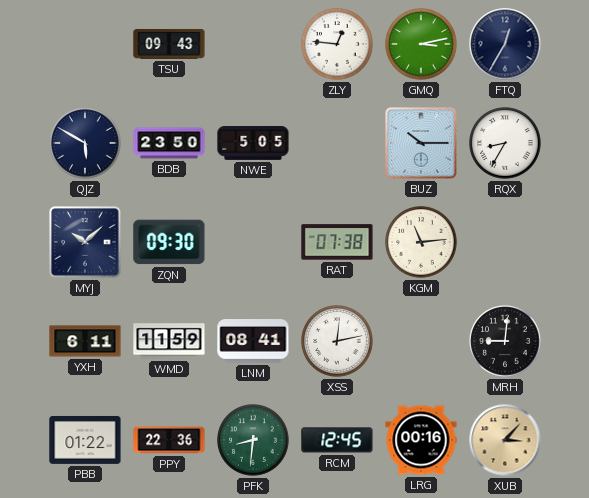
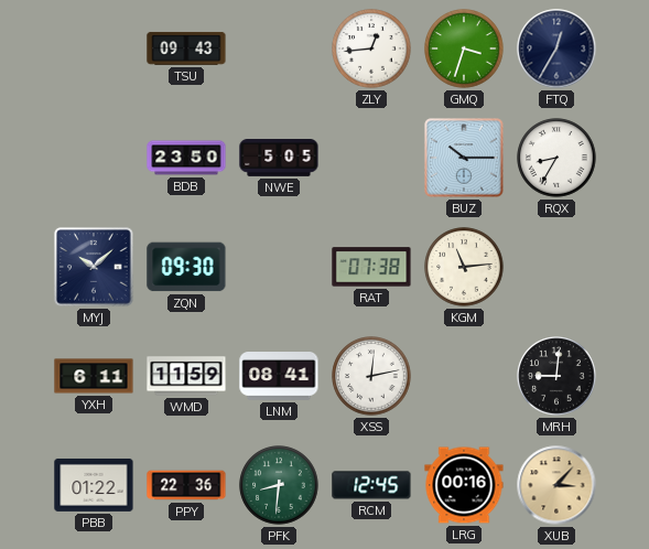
ZLY: 12:46 -> 12:44
GMQ: 3:13 -> 3:33
QJZ: 5:50 -> none
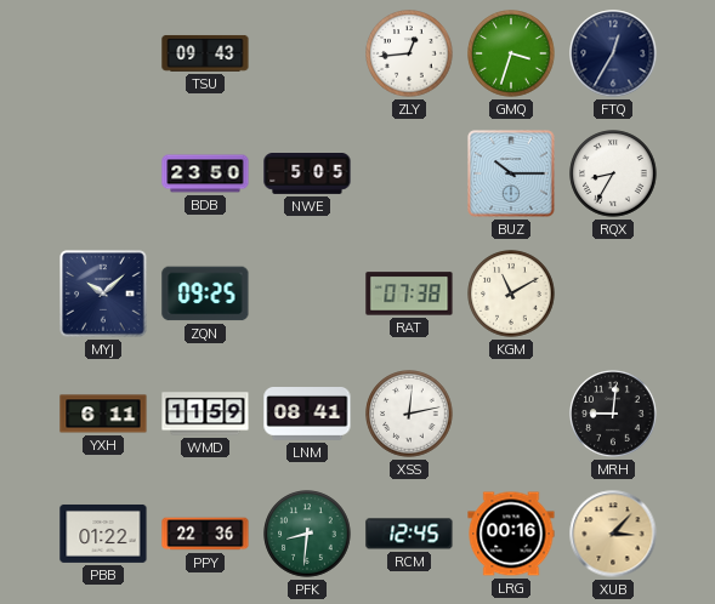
ZQN: 09:30 -> 09:25
KGM: 11:14 -> 11:10
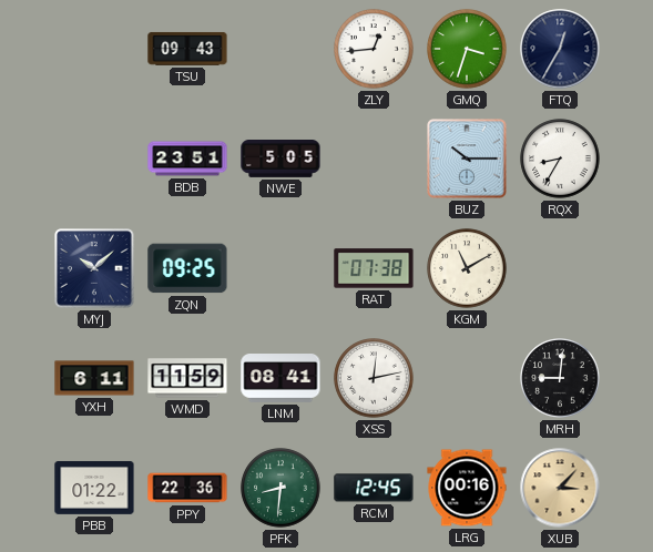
BDB: 23:50 -> 23:51
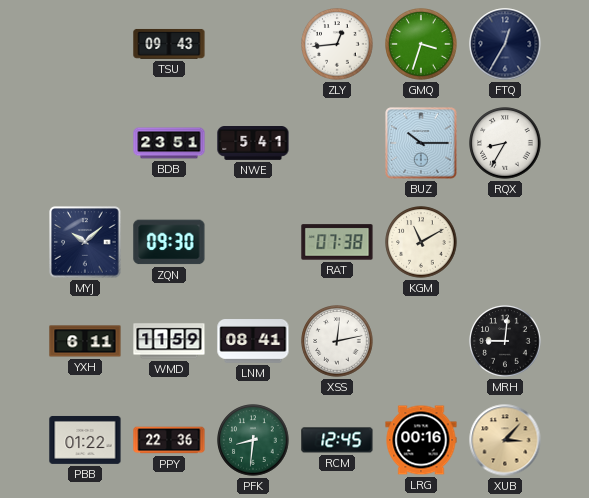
NWE: 5:05 -> 5:41
ZQN: 09:25 -> 09:30
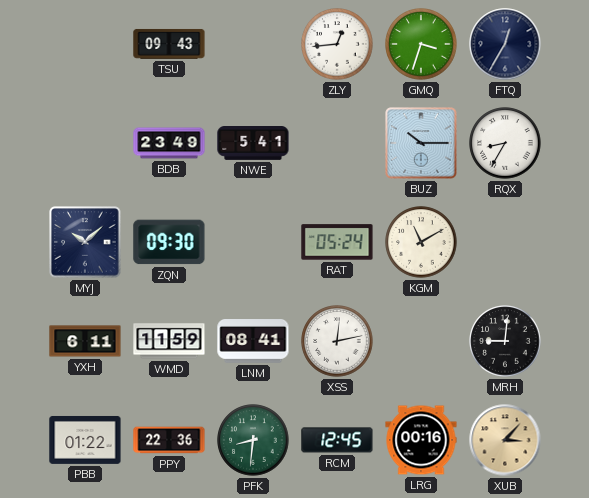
BDB: 23:51 -> 23:49
RAT: 07:38 -> 05:24
